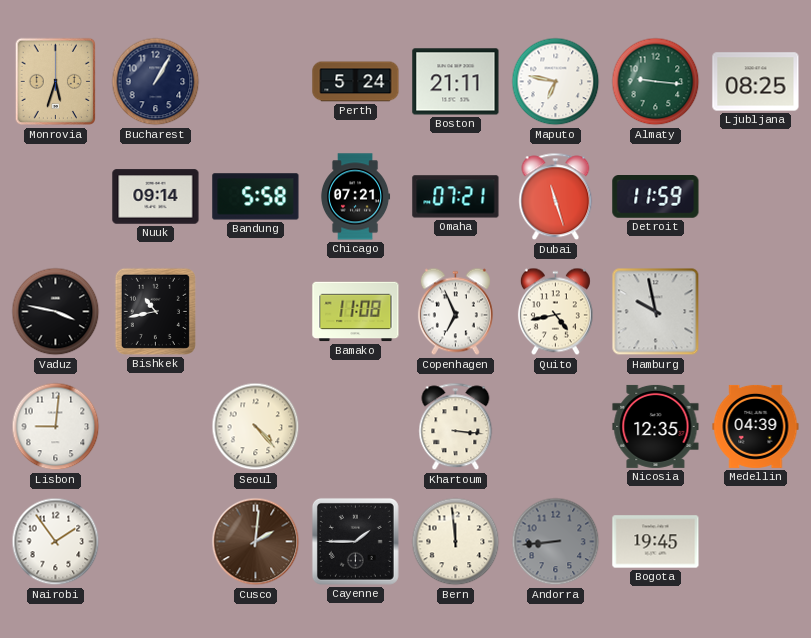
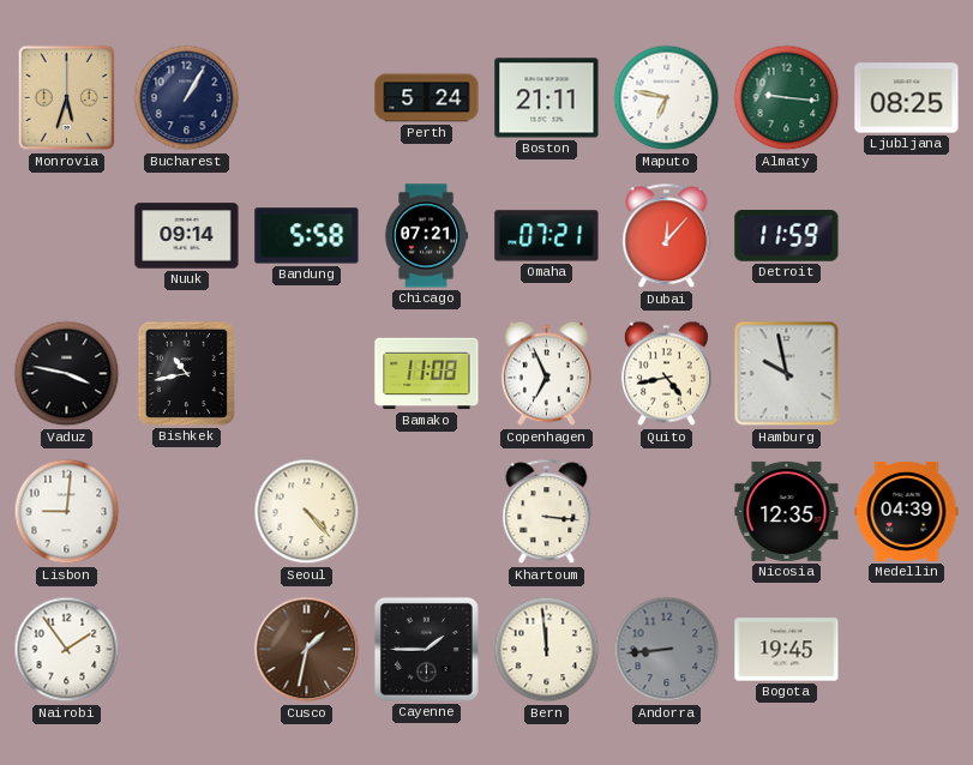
Dubai: 11:27 -> 12:07
Cusco: 2:01 -> 1:32
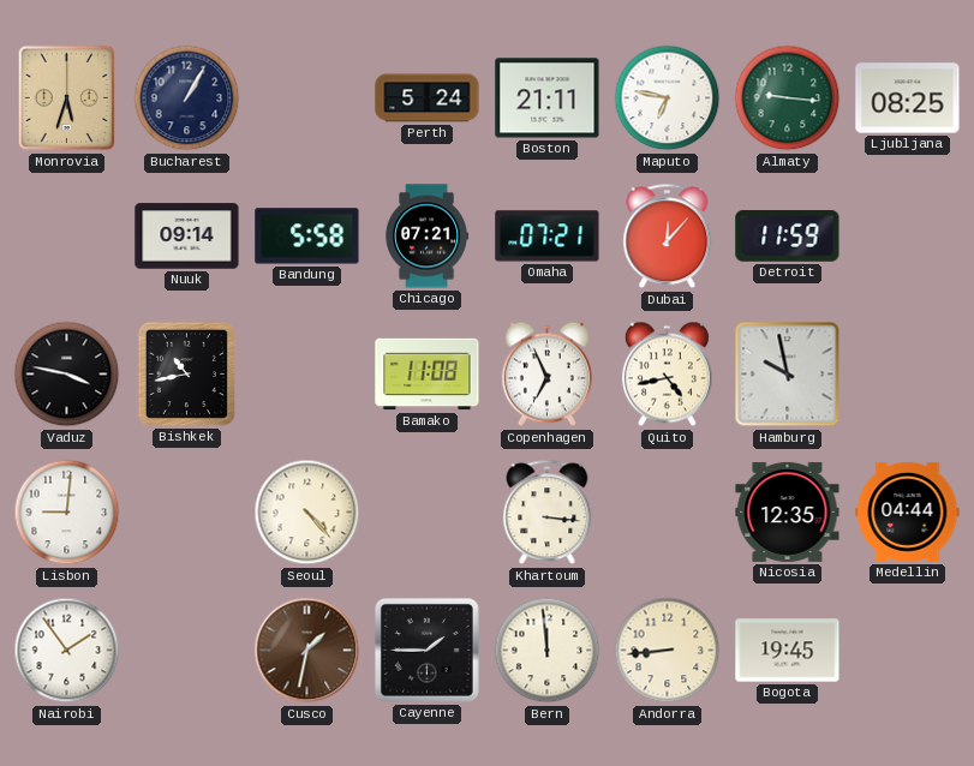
Medellin: 04:39 -> 04:44
Andorra dial: grey -> cream
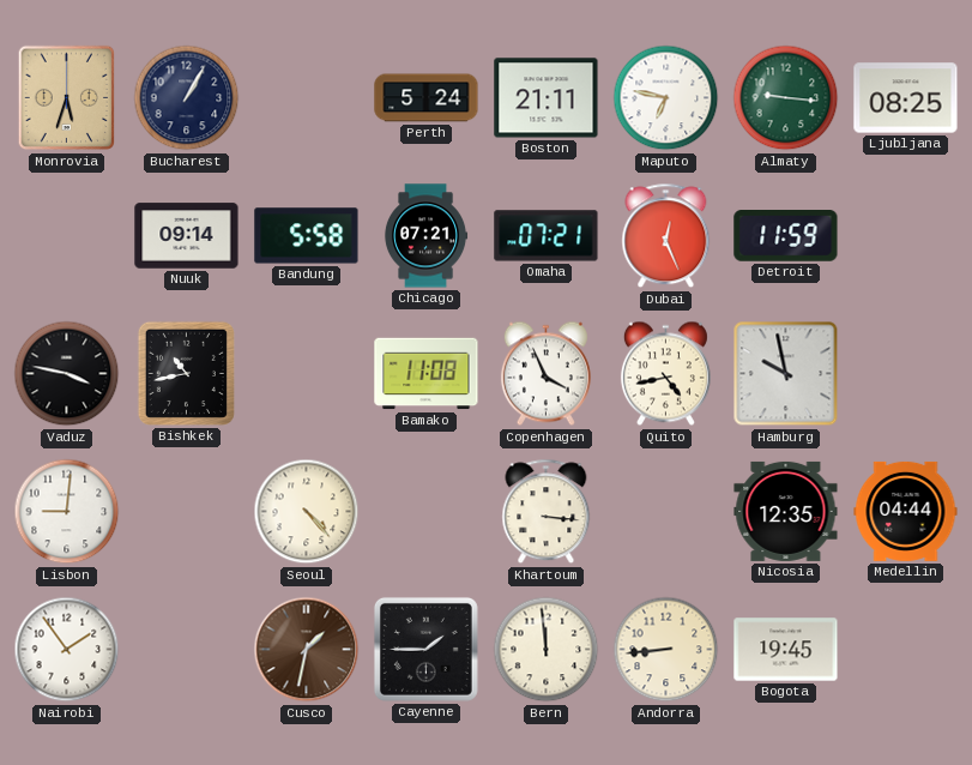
Dubai: 12:07 -> 12:26
Copenhagen: 6:56 -> 3:56
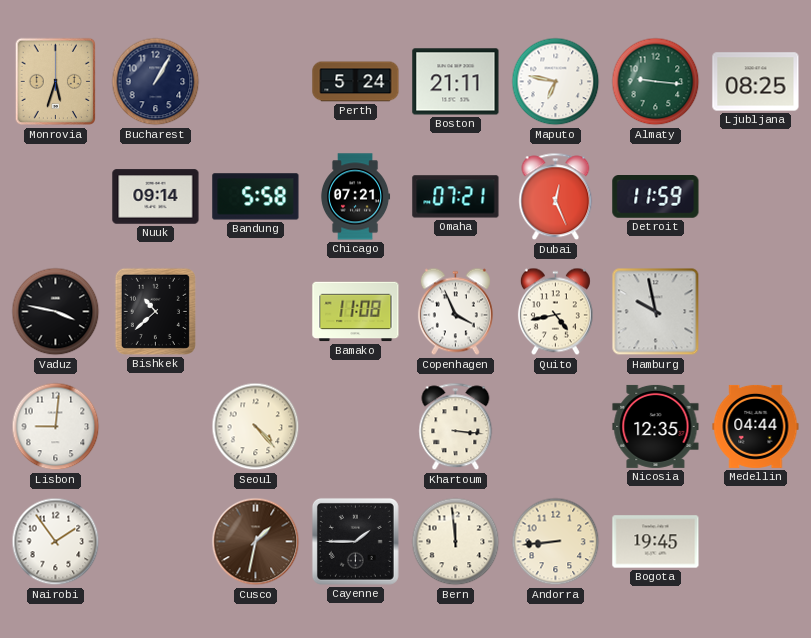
Bishkek: 10:43 -> 10:38
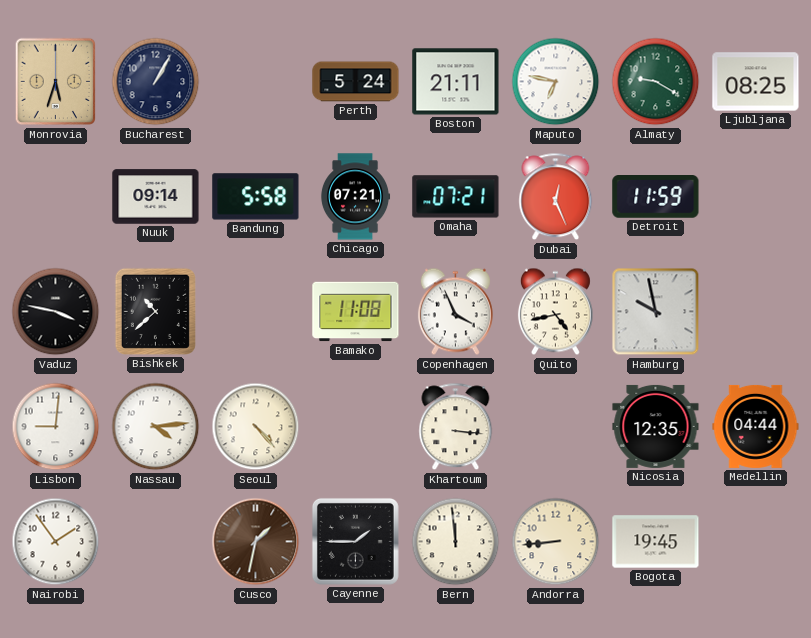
Almaty: 9:16 -> 9:20
Nassau: none -> 4:14
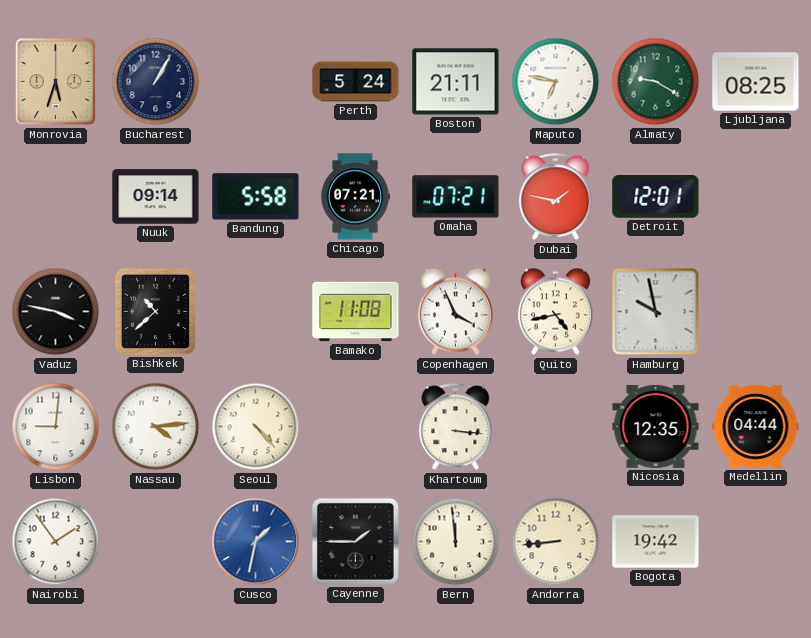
Dubai: 12:26 -> 1:47
Detroit: 11:59 -> 12:01
Cusco dial: brown -> blue
Bogota: 19:45 -> 19:42
